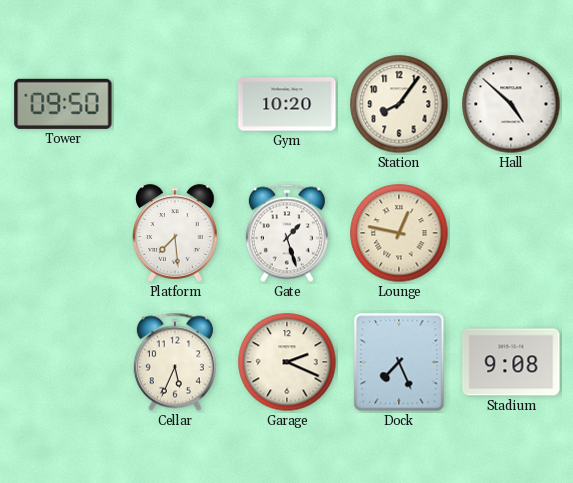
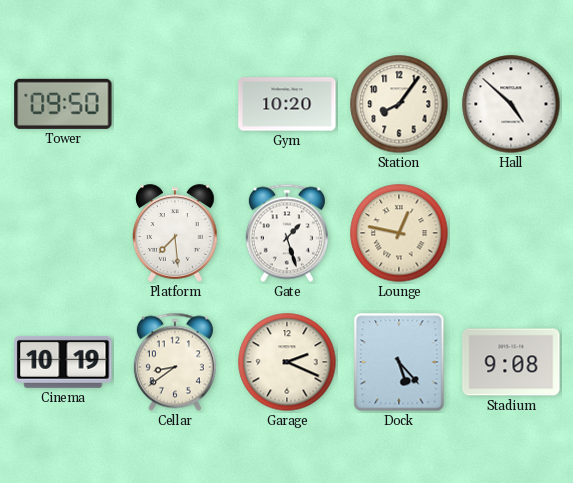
Cinema: none -> 10:19
Cellar: 5:34 -> 8:39
Dock: 7:26 -> 5:23
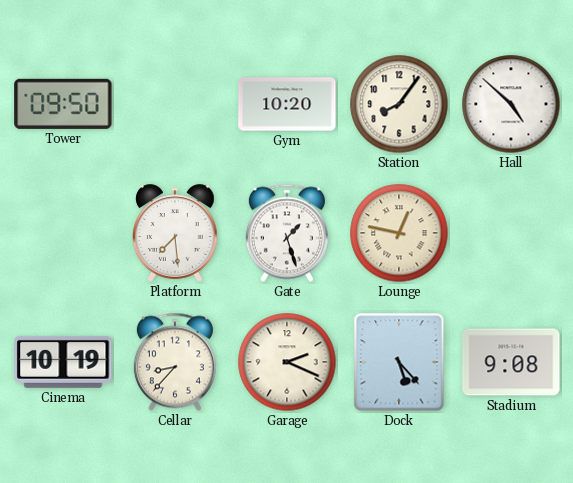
Cellar: 8:39 -> 8:37
